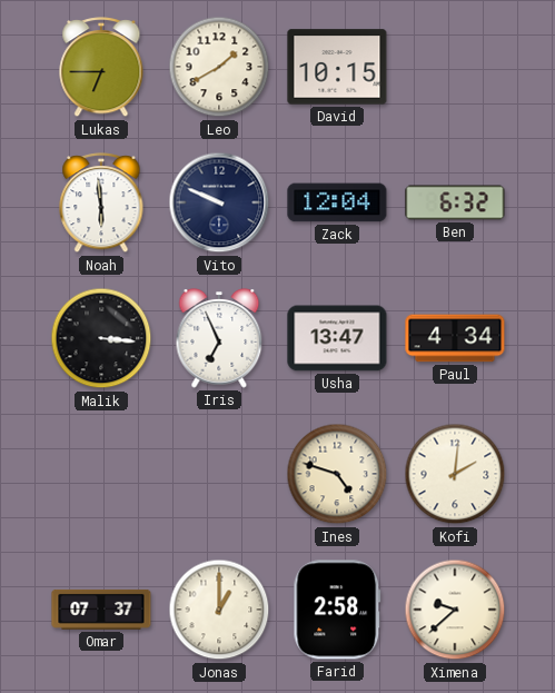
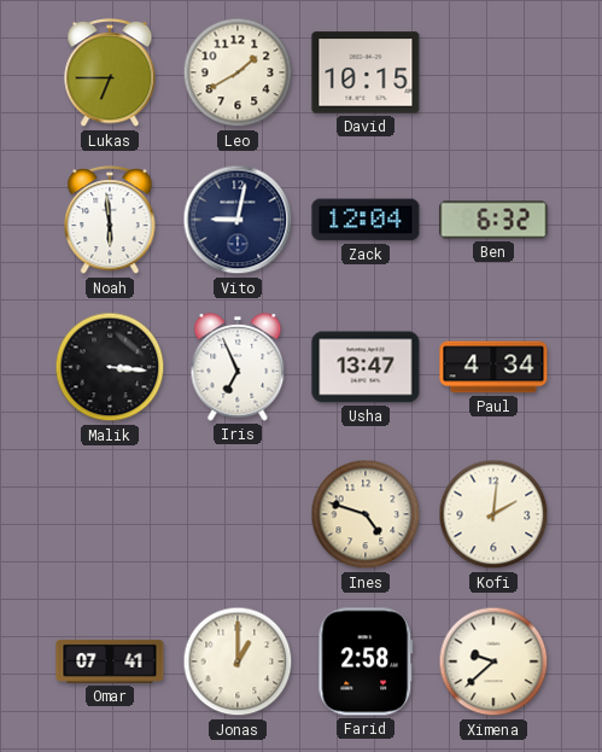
Vito: 9:49 -> 9:02
Omar: 07:37 -> 07:41
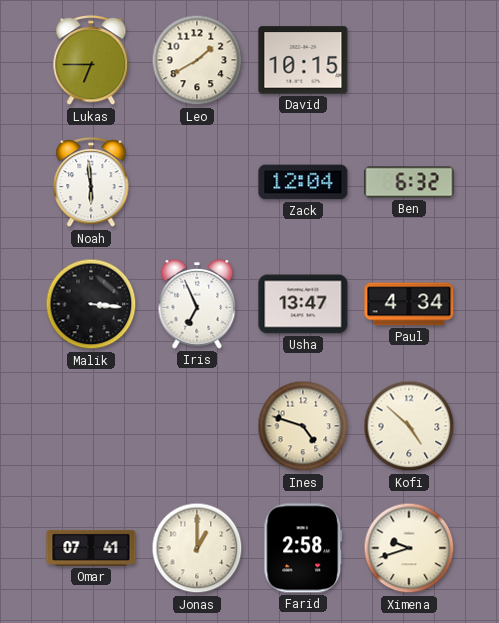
Vito: 9:02 -> none
Kofi: 2:01 -> 4:52
Ximena: 9:38 -> 9:42
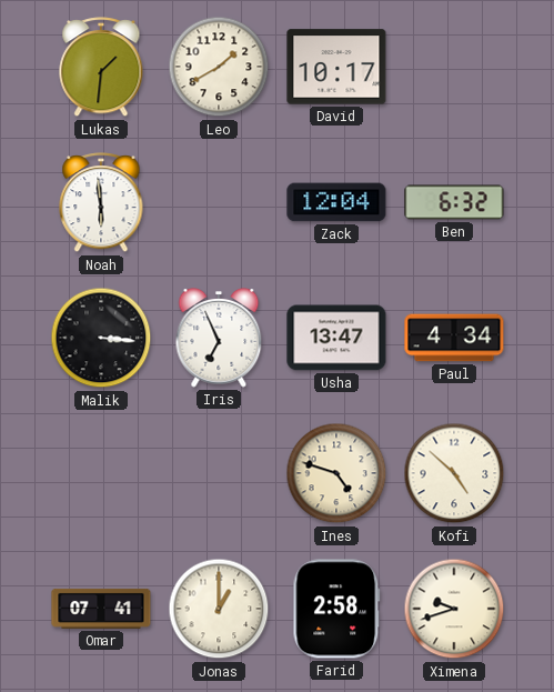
Lukas: 6:45 -> 1:31
David: 10:15 -> 10:17
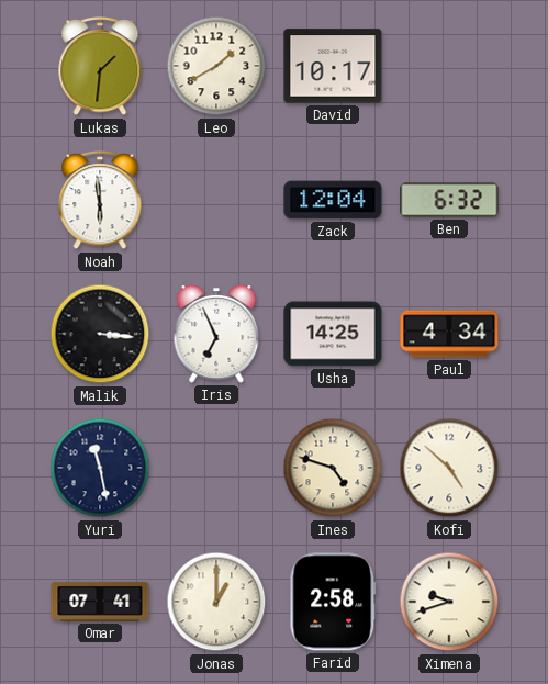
Usha: 13:47 -> 14:25
Yuri: none -> 11:28
